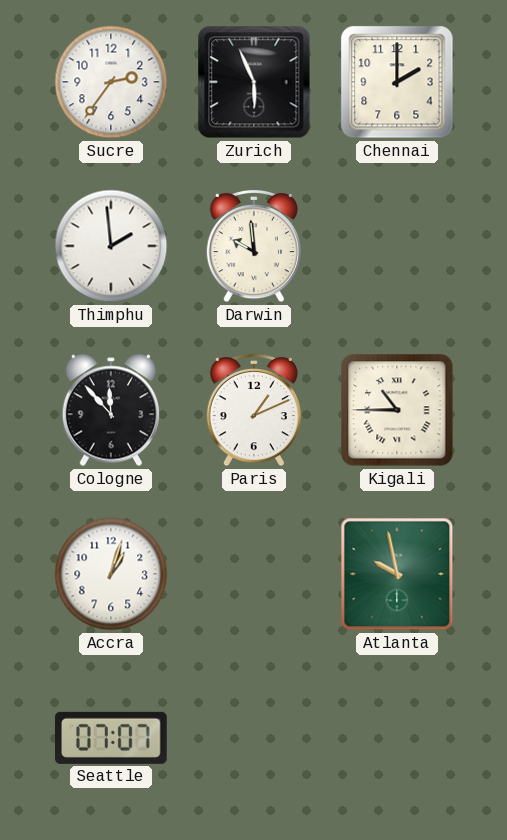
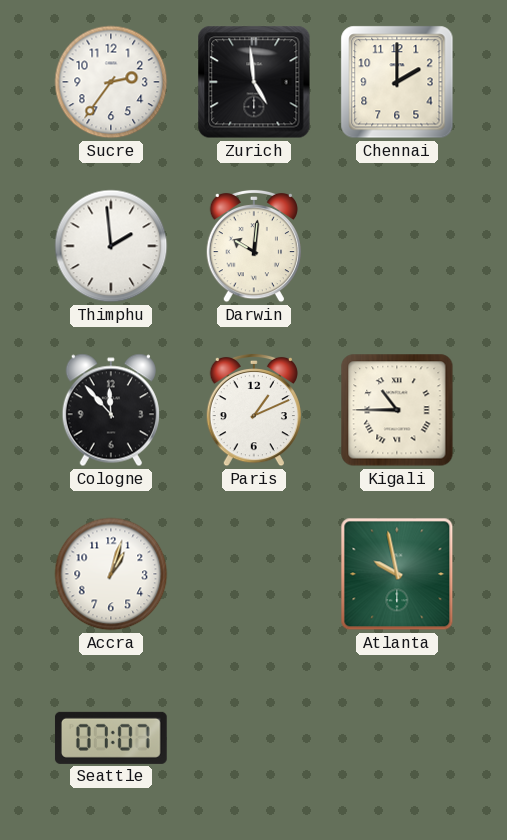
Zurich: 5:56 -> 4:59
Darwin: 9:59 -> 10:01
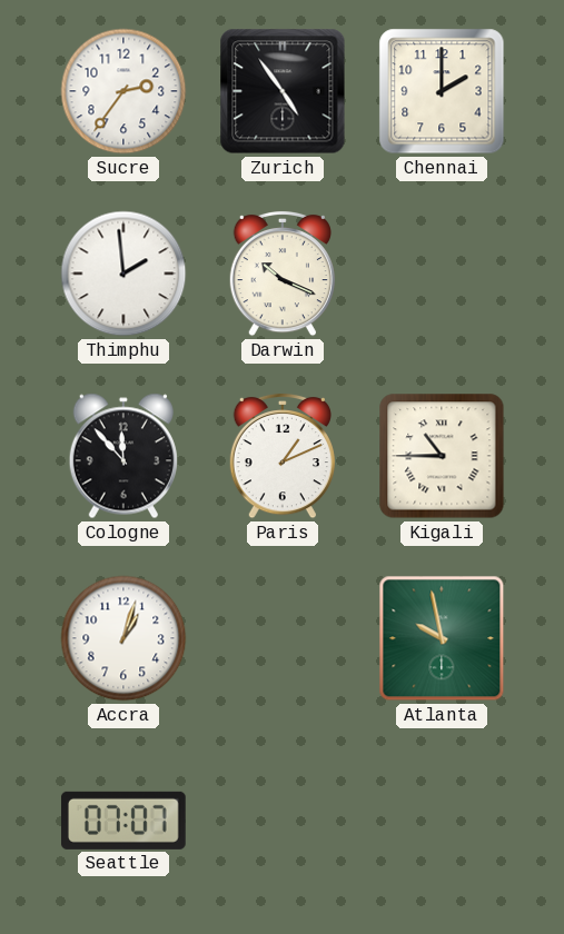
Zurich: 4:59 -> 4:54
Darwin: 10:01 -> 10:19
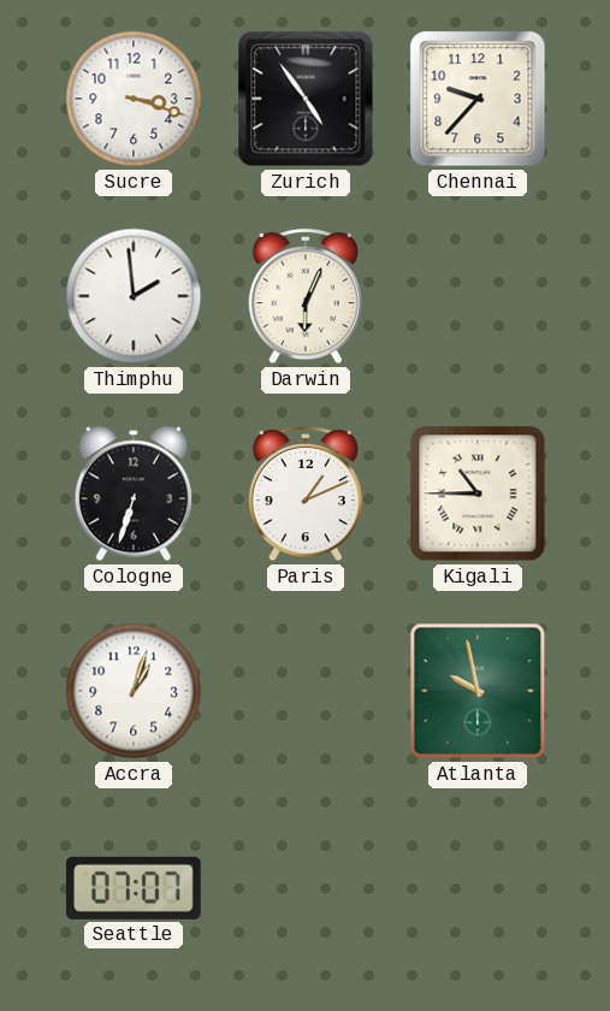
Sucre: 2:36 -> 3:18
Chennai: 2:00 -> 9:37
Darwin: 10:19 -> 6:04
Cologne: 11:53 -> 6:33
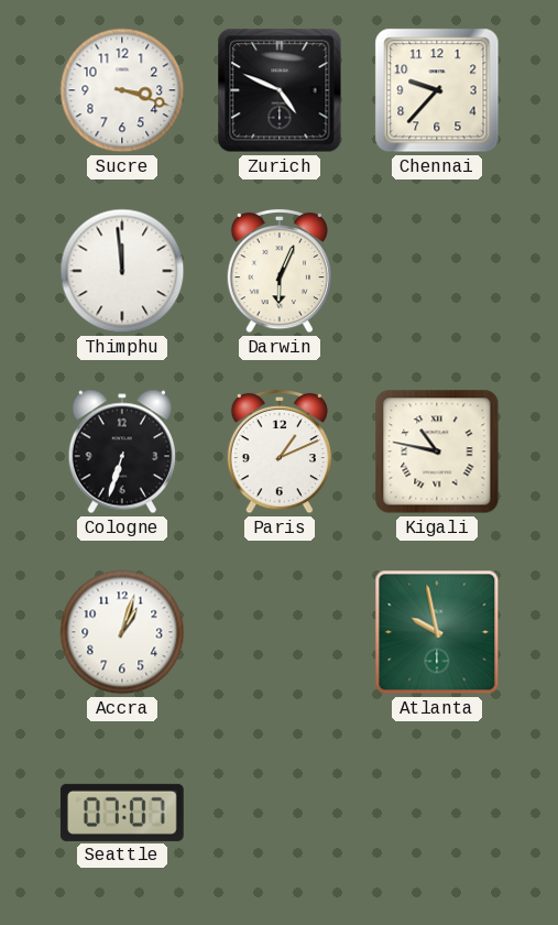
Zurich: 4:54 -> 4:49
Thimphu: 1:59 -> 11:59
Kigali: 10:45 -> 10:47
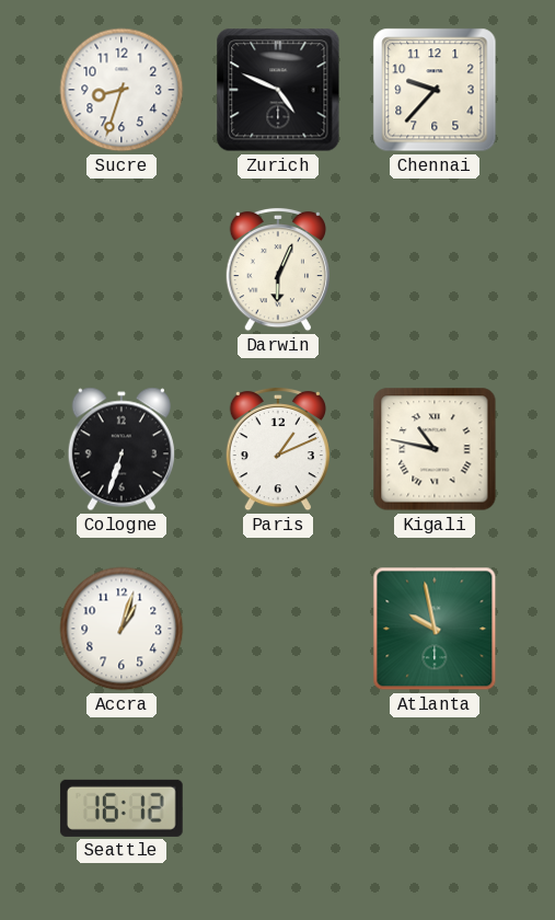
Sucre: 3:18 -> 8:33
Thimphu: 11:59 -> none
Seattle: 07:07 -> 16:12
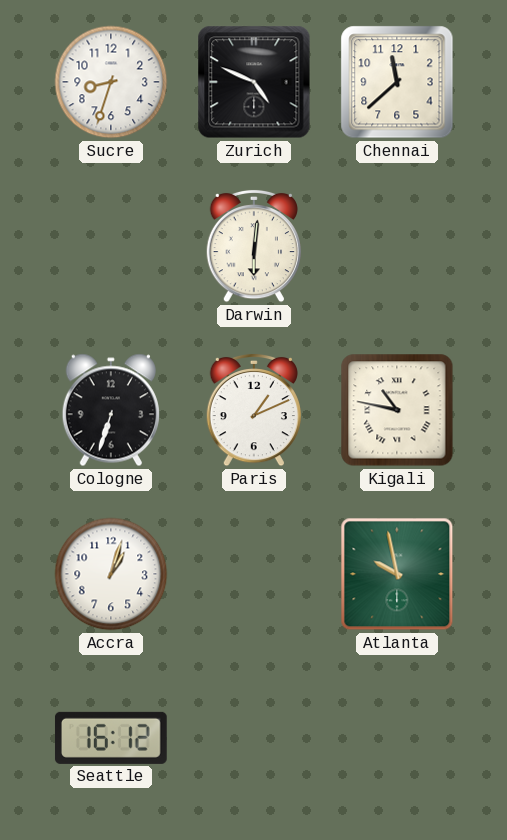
Chennai: 9:37 -> 11:38
Darwin: 6:04 -> 6:01
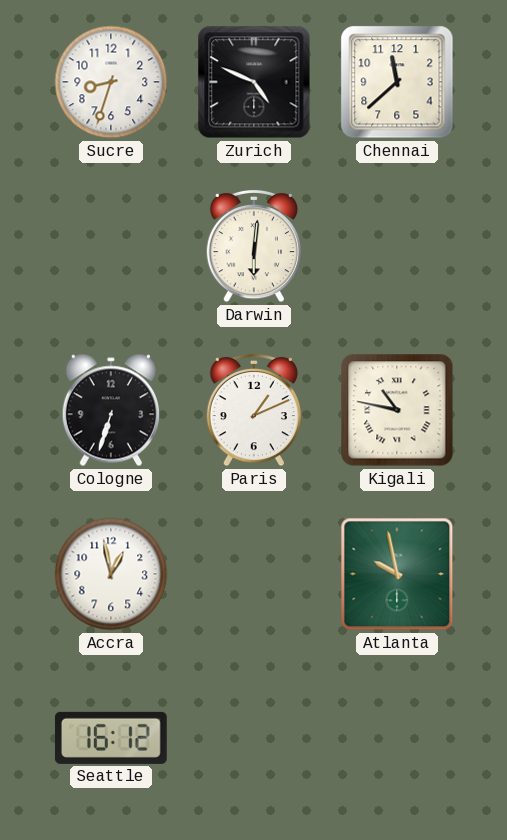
Accra: 1:03 -> 12:58
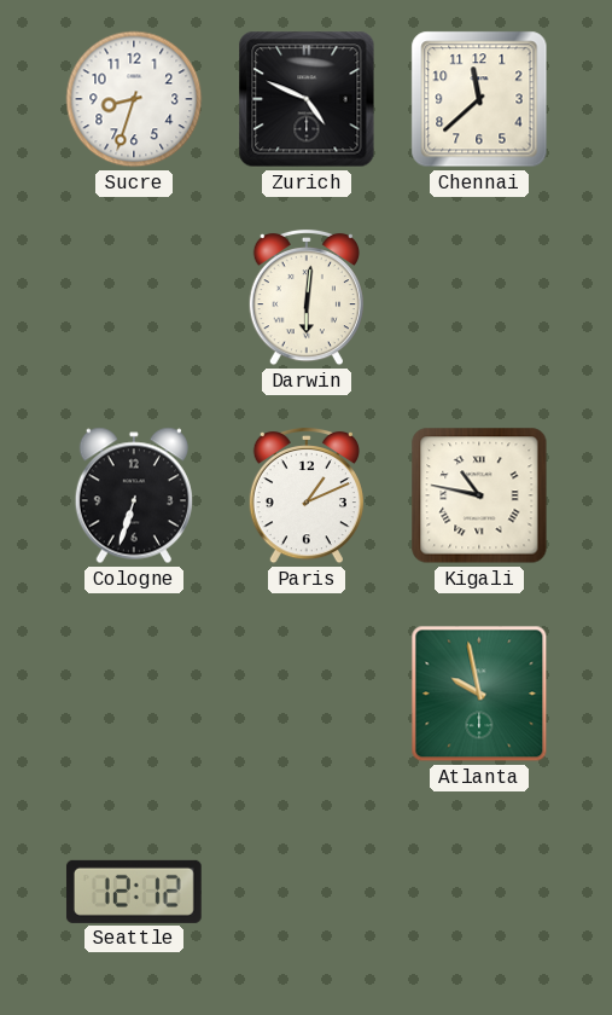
Accra: 12:58 -> none
Seattle: 16:12 -> 12:12
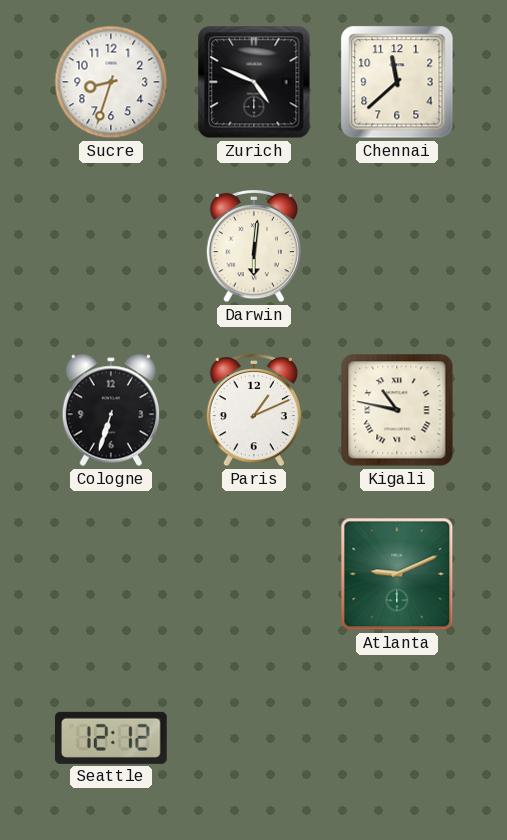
Atlanta: 9:58 -> 9:11
